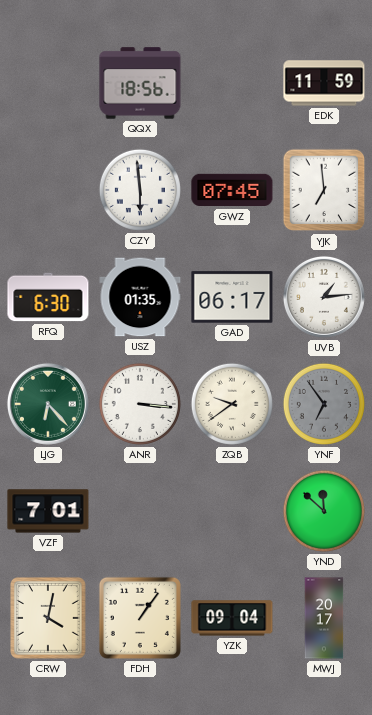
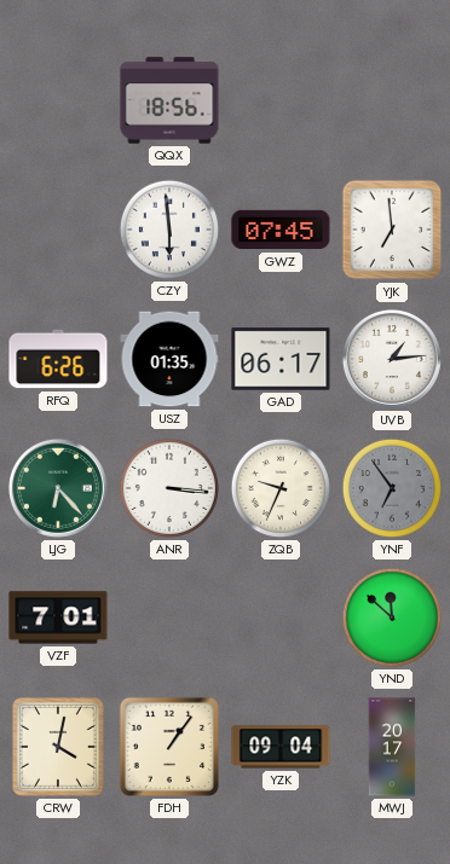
EDK: 11:59 -> none
RFQ: 6:30 -> 6:26
ZQB: 9:39 -> 9:34
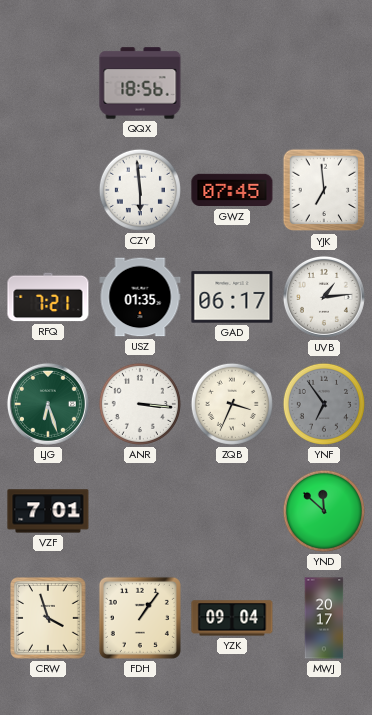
RFQ: 6:26 -> 7:21
LJG: 6:23 -> 6:27
ZQB: 9:34 -> 3:34
CRW: 4:02 -> 3:57
